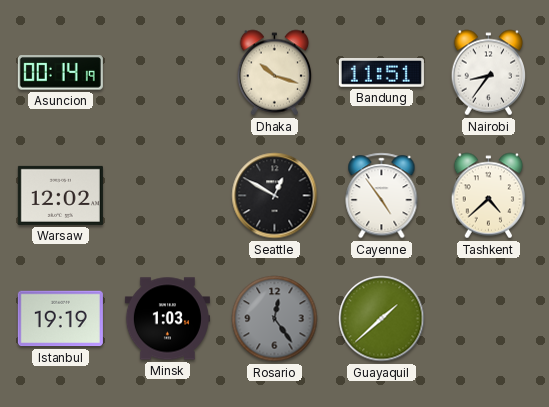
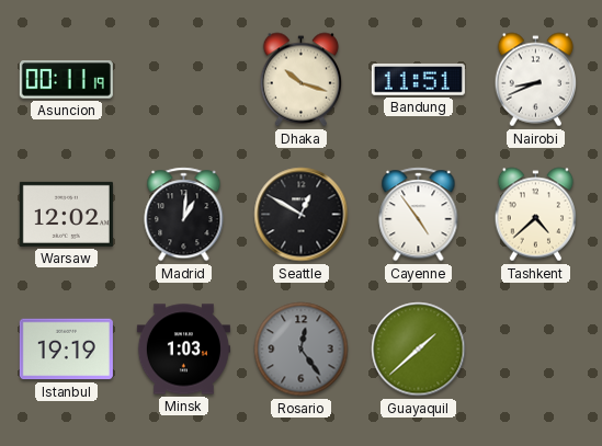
Asuncion: 00:14 -> 00:11
Nairobi: 8:36 -> 8:41
Madrid: none -> 1:01
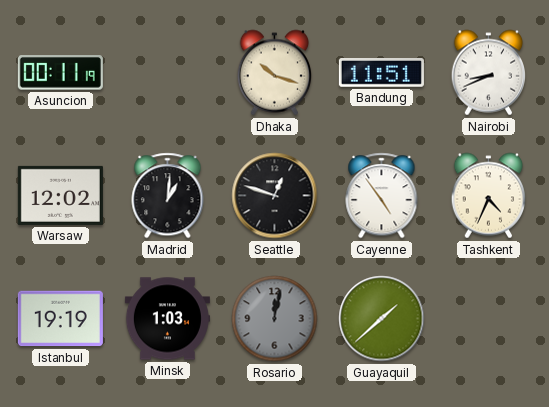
Seattle: 12:50 -> 12:48
Tashkent: 4:38 -> 4:34
Rosario: 12:24 -> 12:02
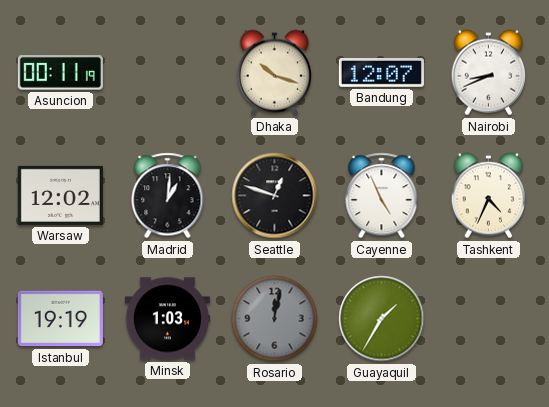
Bandung: 11:51 -> 12:07
Cayenne: 4:54 -> 4:56
Guayaquil: 1:38 -> 1:35
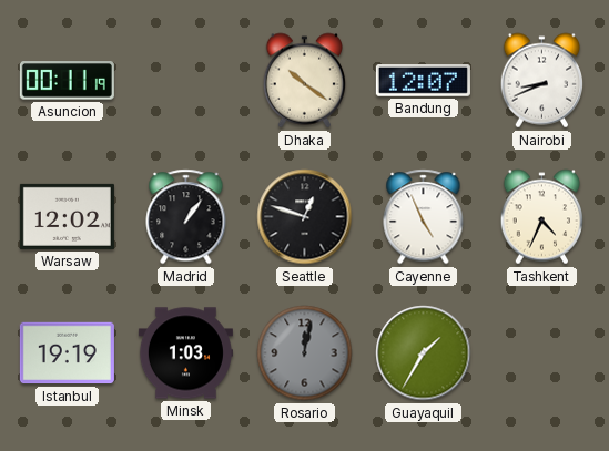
Dhaka: 10:18 -> 10:21
Madrid: 1:01 -> 1:06
